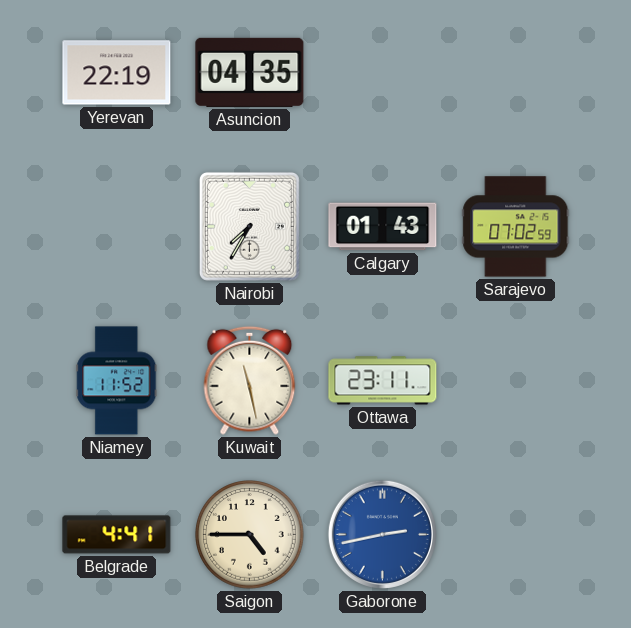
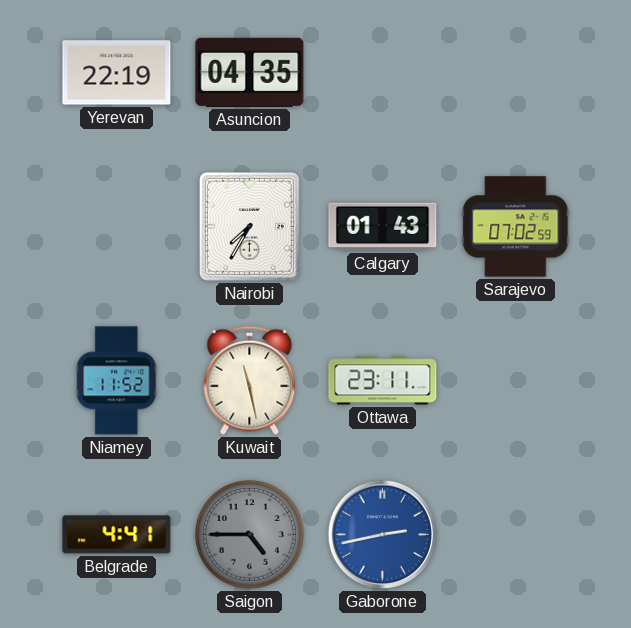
Saigon dial: cream -> grey
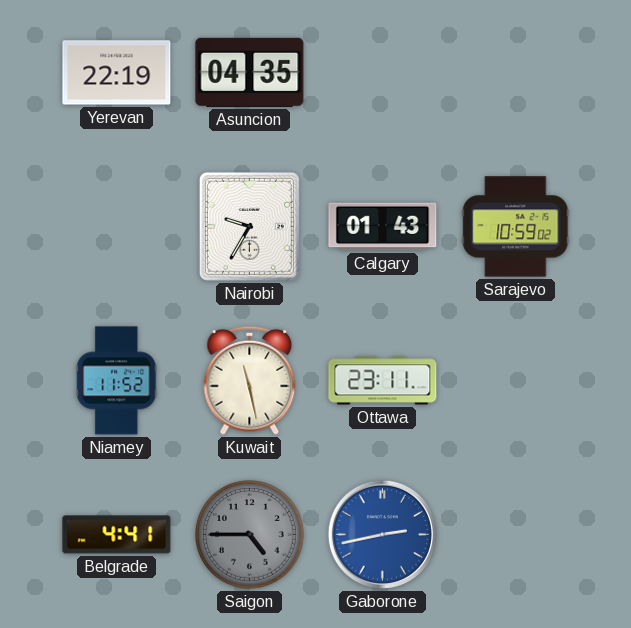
Nairobi: 7:35 -> 9:35
Sarajevo: 07:02 -> 10:59
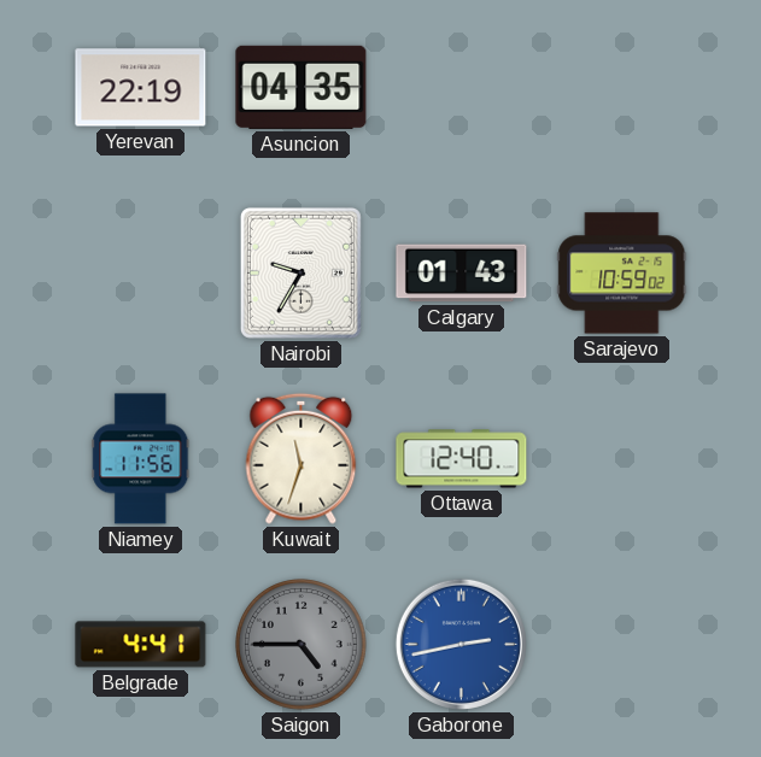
Niamey: 11:52 -> 11:56
Kuwait: 11:28 -> 11:33
Ottawa: 23:11 -> 12:40
